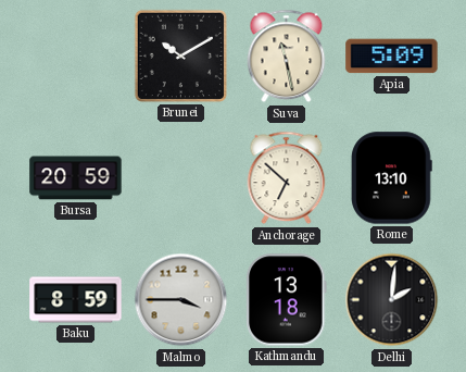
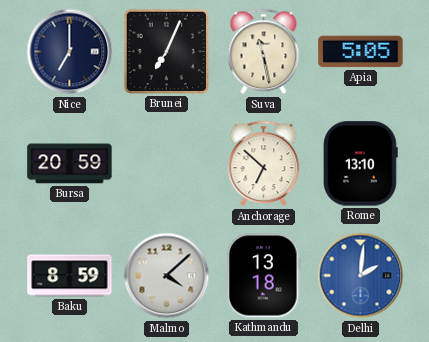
Nice: none -> 7:00
Brunei: 10:10 -> 7:04
Apia: 5:09 -> 5:05
Malmo: 3:45 -> 4:08
Delhi dial: black -> blue
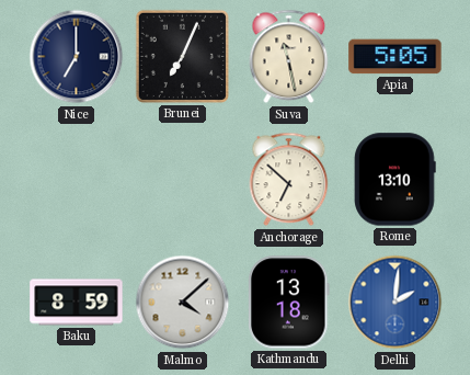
Bursa: 20:59 -> none
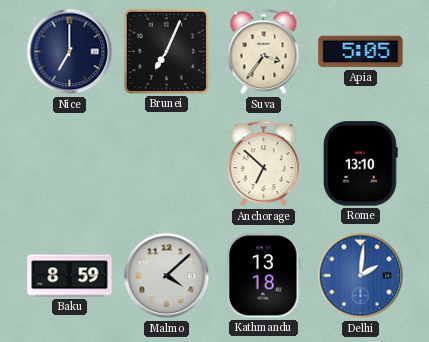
Suva: 11:28 -> 3:36
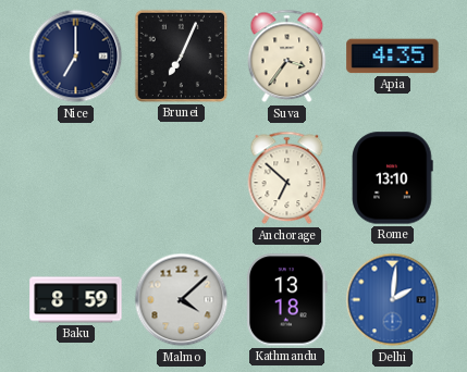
Apia: 5:05 -> 4:35
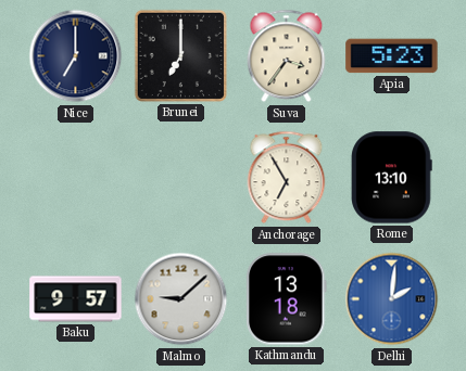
Brunei: 7:04 -> 7:00
Apia: 4:35 -> 5:23
Anchorage: 6:52 -> 6:55
Baku: 8:59 -> 9:57
Malmo: 4:08 -> 9:08
